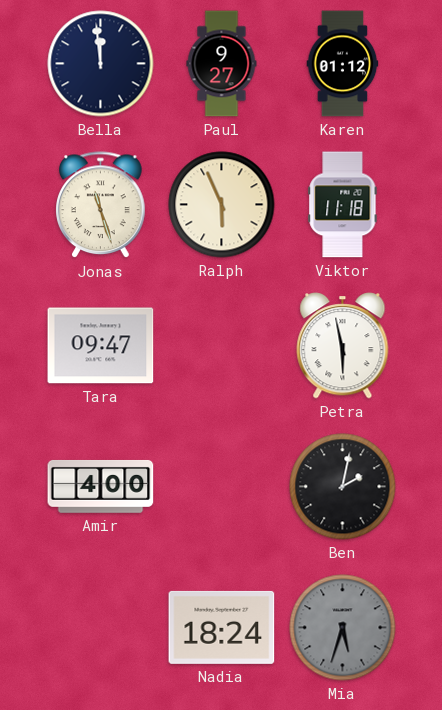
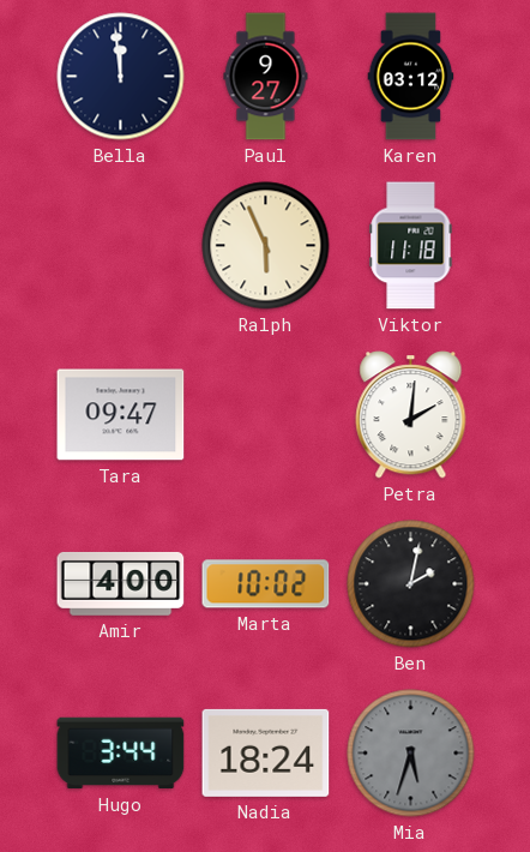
Karen: 01:12 -> 03:12
Jonas: 11:27 -> none
Petra: 5:58 -> 2:01
Marta: none -> 10:02
Hugo: none -> 3:44
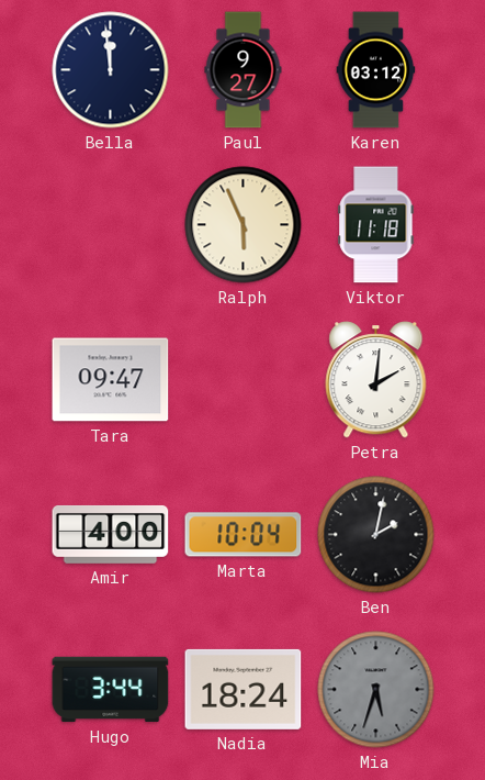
Marta: 10:02 -> 10:04
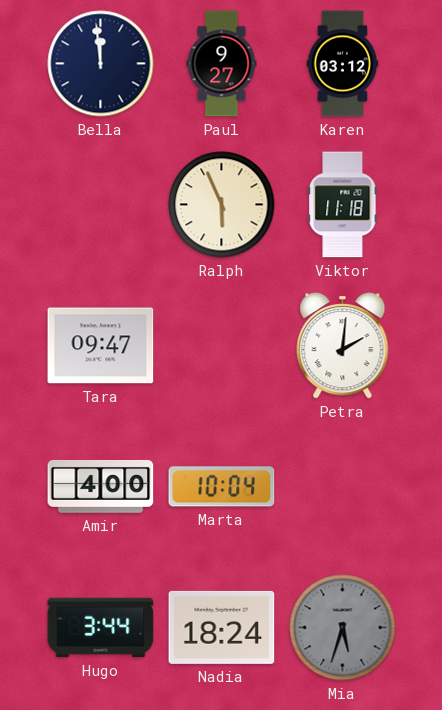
Ben: 2:02 -> none
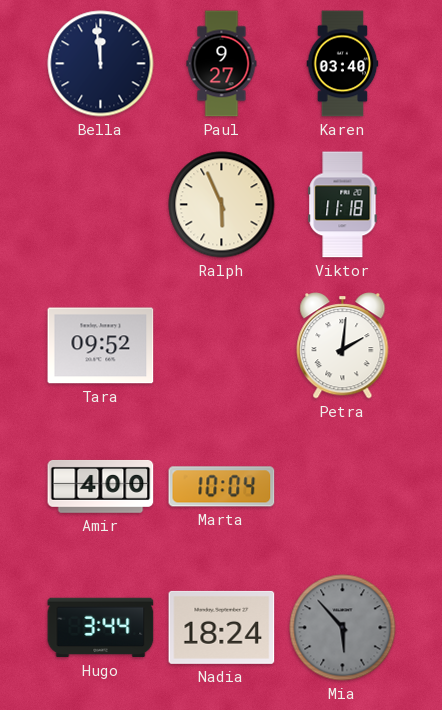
Karen: 03:12 -> 03:40
Tara: 09:47 -> 09:52
Mia: 5:33 -> 5:53
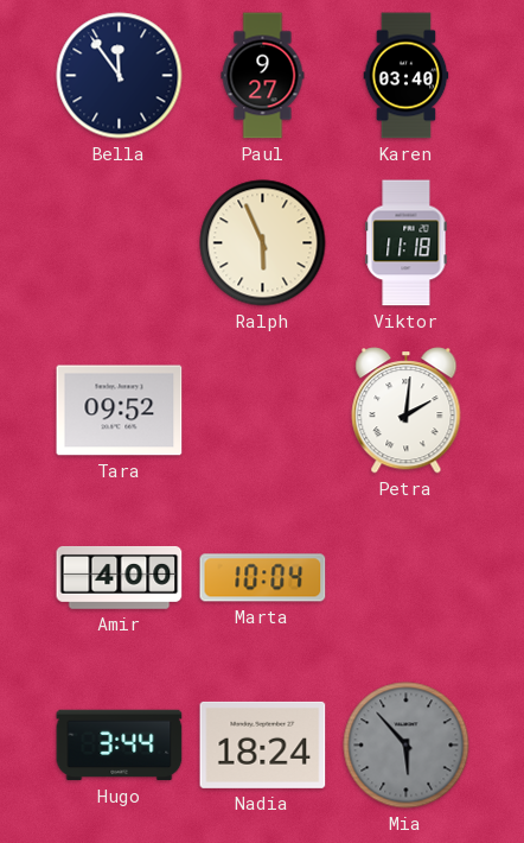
Bella: 11:59 -> 11:54
